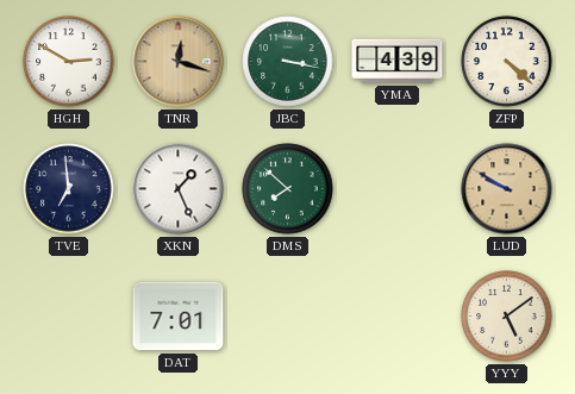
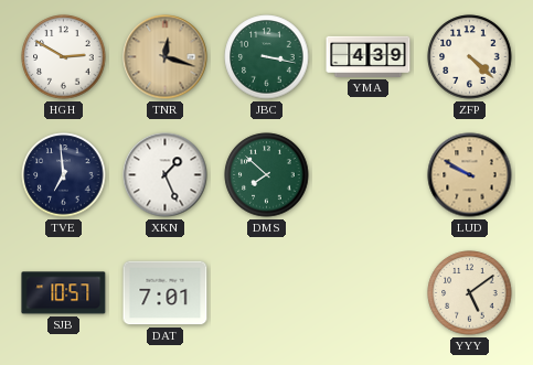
SJB: none -> 10:57
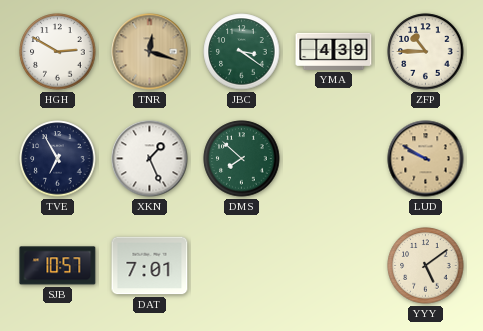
JBC: 3:17 -> 3:21
ZFP: 4:22 -> 10:45
TVE: 6:59 -> 6:55
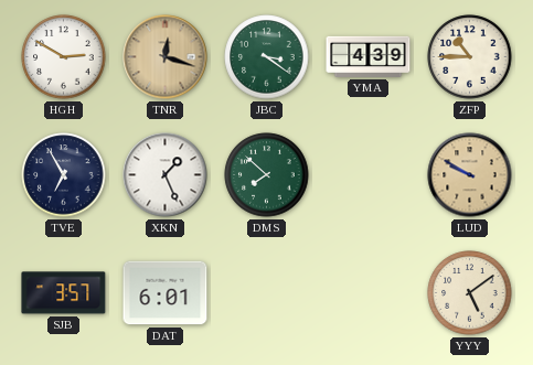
SJB: 10:57 -> 3:57
DAT: 7:01 -> 6:01
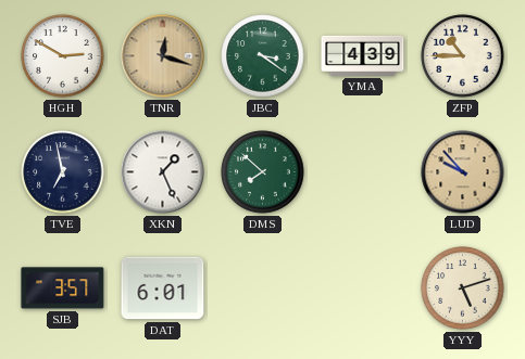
TVE: 6:55 -> 6:58
LUD: 9:50 -> 9:53
YYY: 5:09 -> 5:12
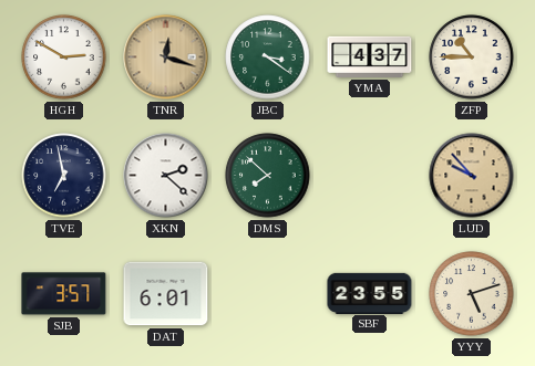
YMA: 4:39 -> 4:37
XKN: 1:26 -> 2:22
SBF: none -> 23:55
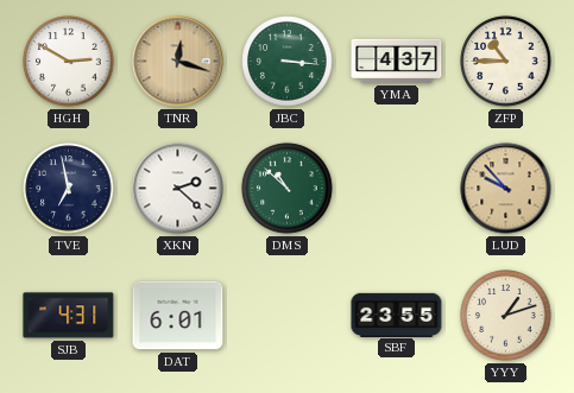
JBC: 3:21 -> 3:16
DMS: 7:52 -> 10:52
SJB: 3:57 -> 4:31
YYY: 5:12 -> 1:12
